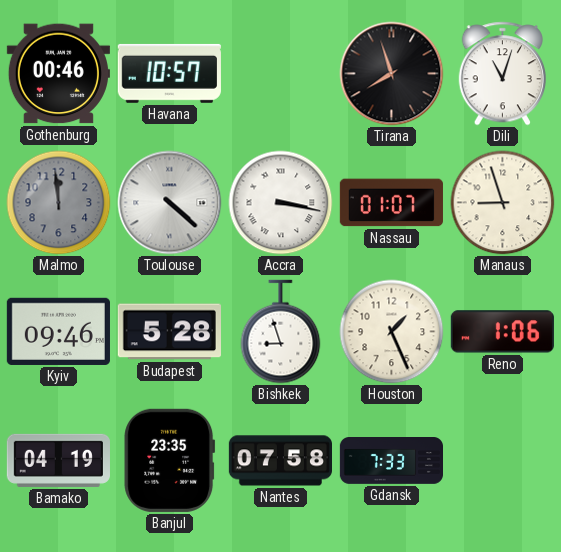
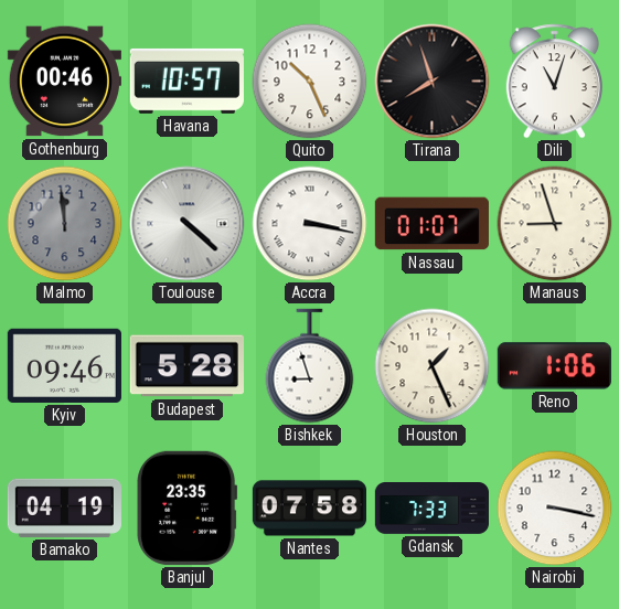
Quito: none -> 10:26
Nairobi: none -> 3:17
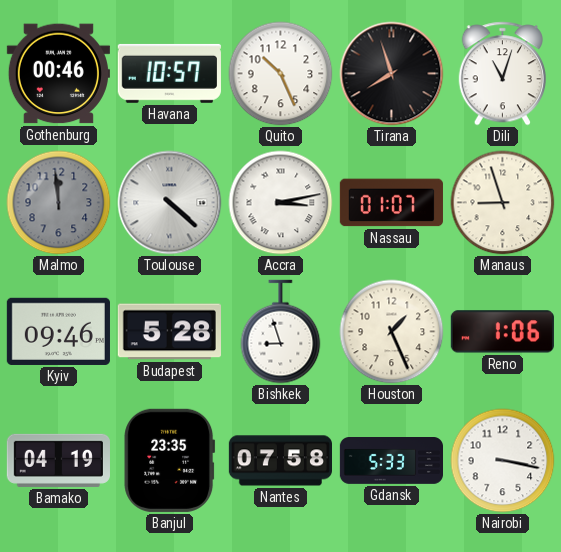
Accra: 3:17 -> 3:13
Gdansk: 7:33 -> 5:33
